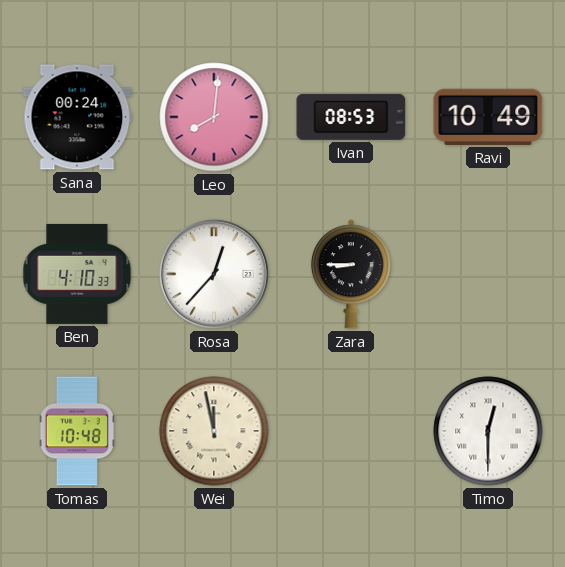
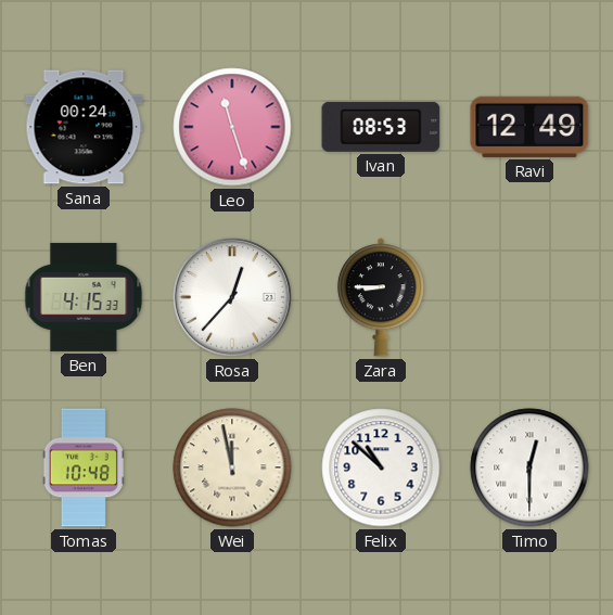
Leo: 8:01 -> 11:27
Ravi: 10:49 -> 12:49
Ben: 4:10 -> 4:15
Felix: none -> 10:52
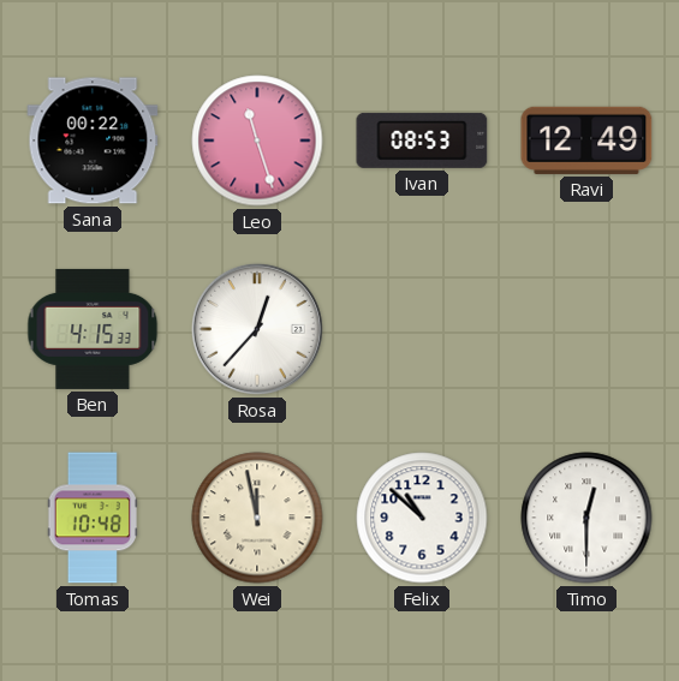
Sana: 00:24 -> 00:22
Zara: 8:45 -> none
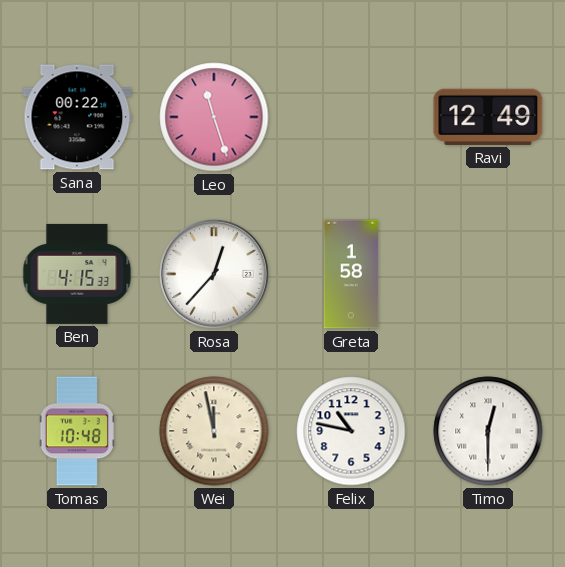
Ivan: 08:53 -> none
Greta: none -> 1:58
Felix: 10:52 -> 10:47
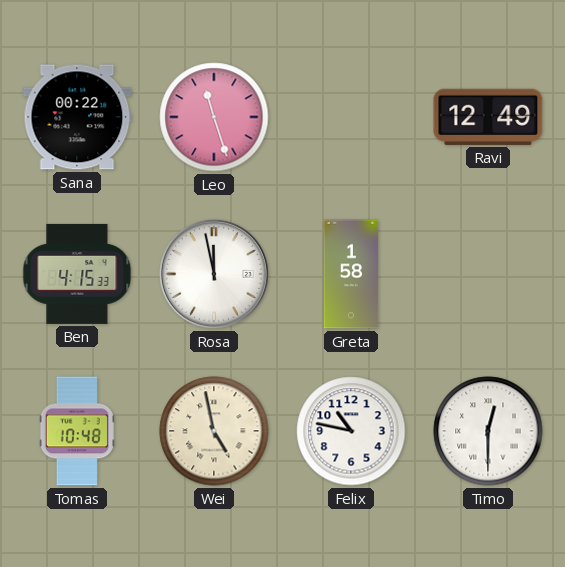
Rosa: 12:37 -> 11:58
Wei: 11:58 -> 4:58
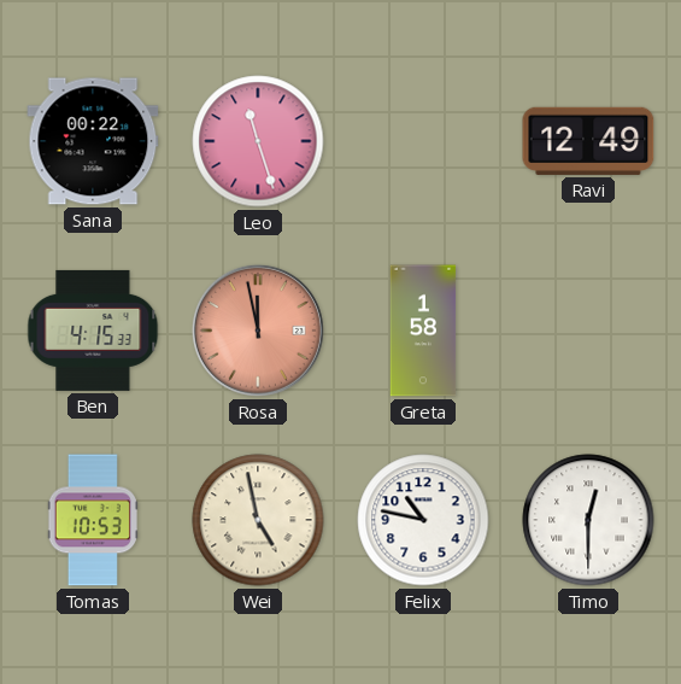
Rosa dial: white -> salmon
Tomas: 10:48 -> 10:53
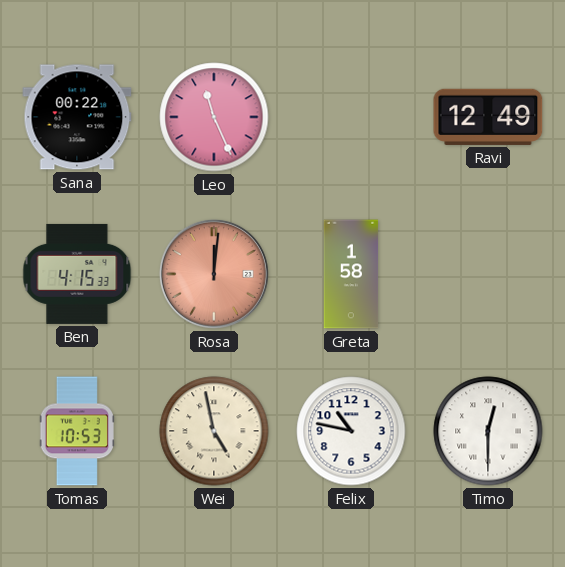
Leo: 11:27 -> 11:26
Rosa: 11:58 -> 12:01
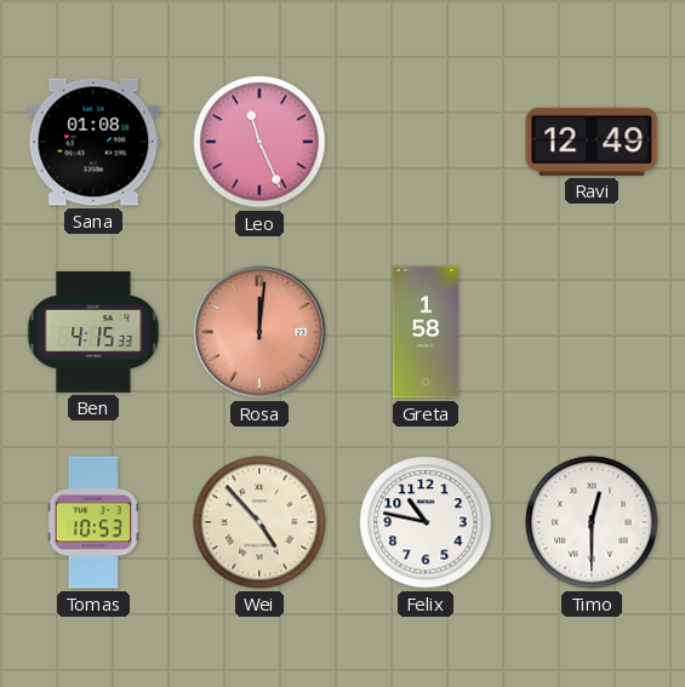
Sana: 00:22 -> 01:08
Wei: 4:58 -> 4:53
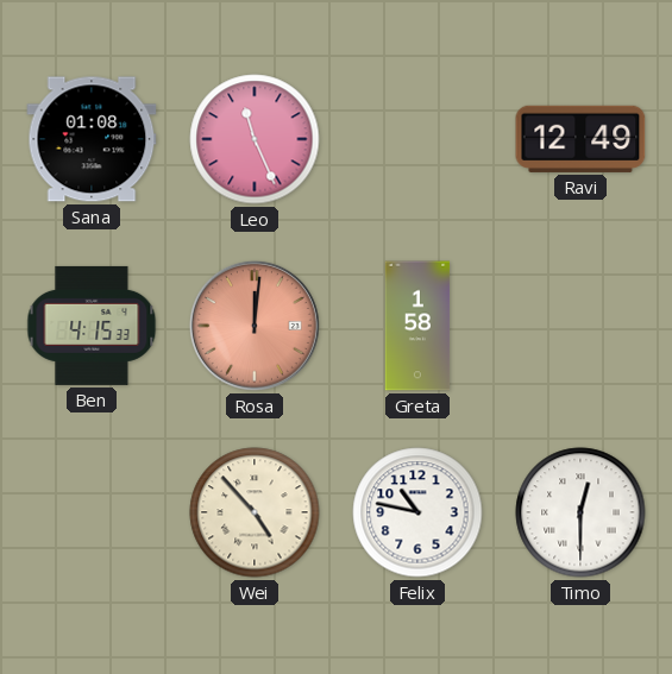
Tomas: 10:53 -> none
